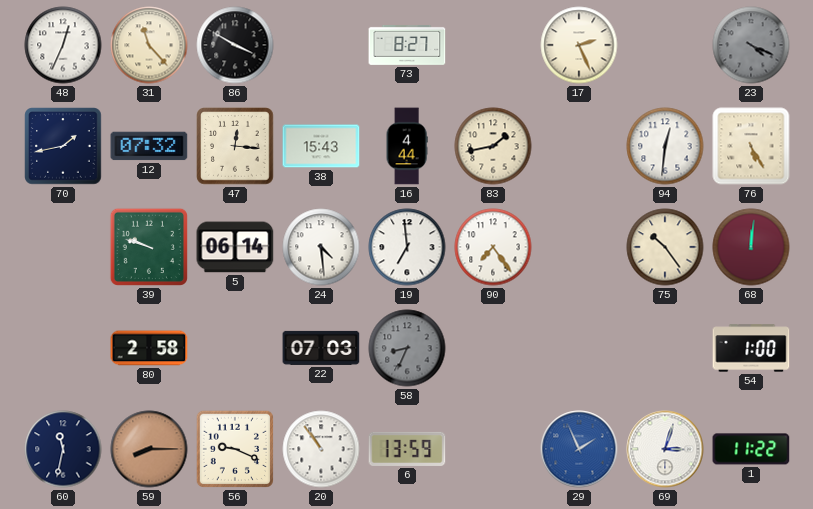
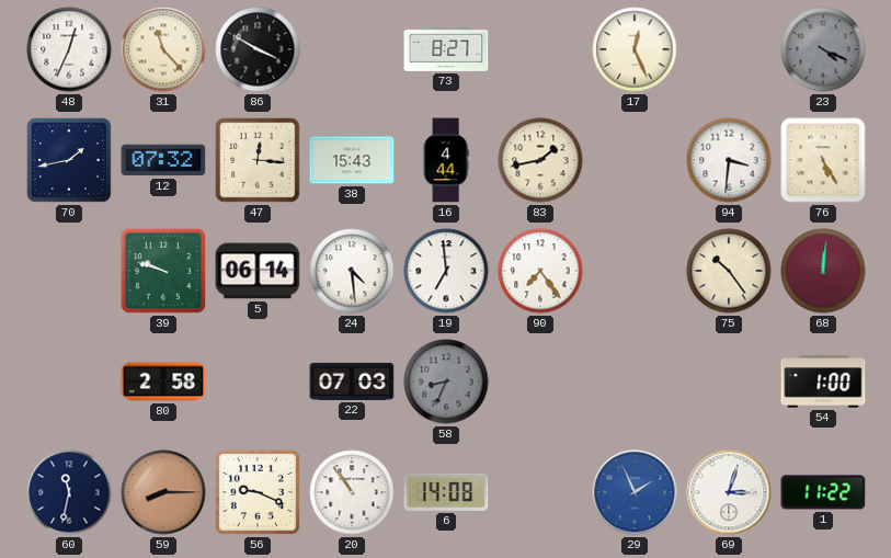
17: 2:26 -> 12:26
94: 12:31 -> 3:31
6: 13:59 -> 14:08
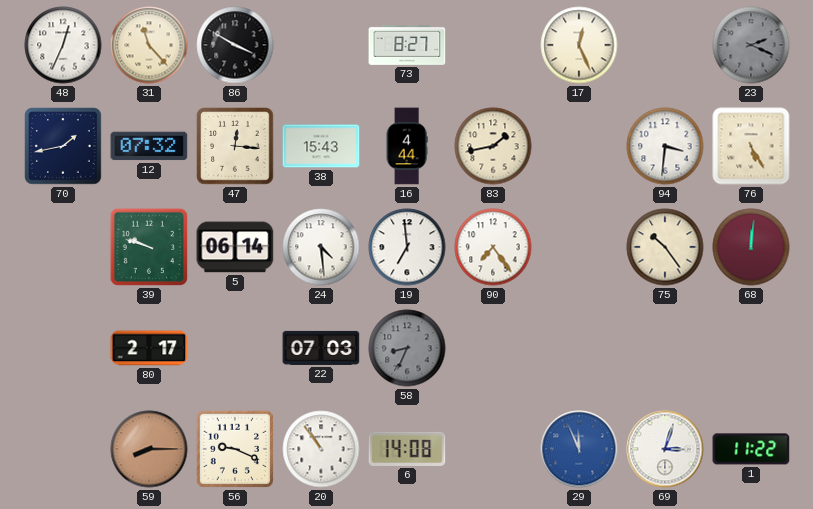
23: 4:19 -> 2:19
80: 2:58 -> 2:17
54: 1:00 -> none
60: 11:32 -> none
29: 1:56 -> 11:56
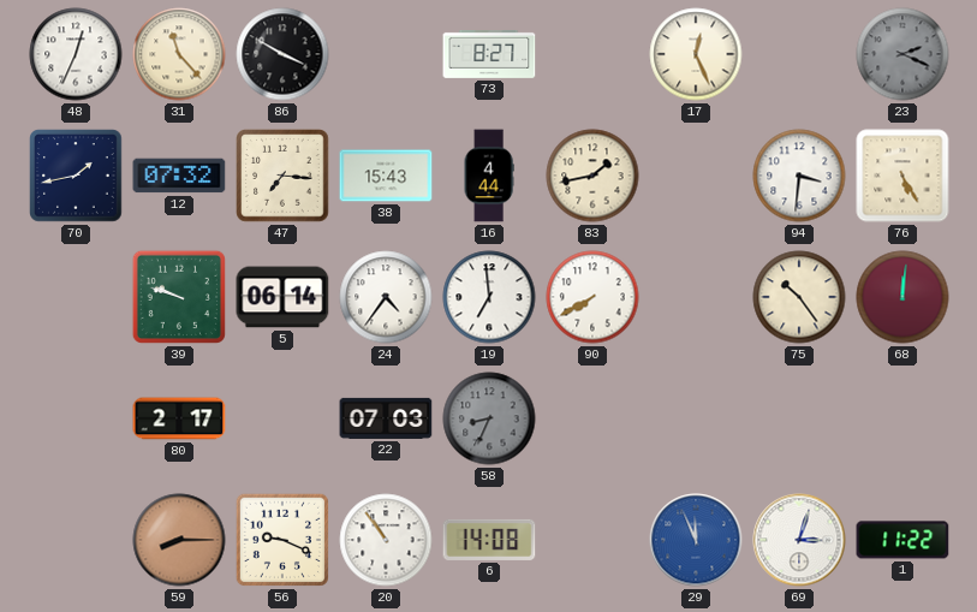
47: 12:16 -> 7:16
24: 4:29 -> 4:36
90: 7:24 -> 7:40
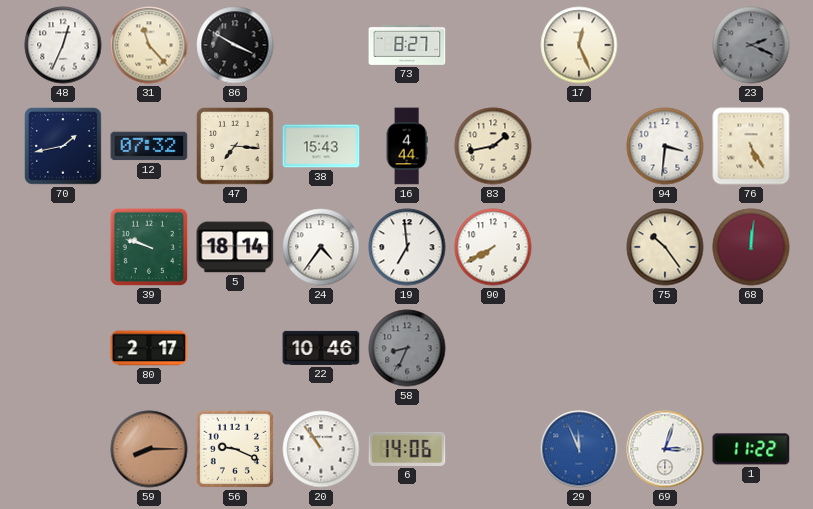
5: 06:14 -> 18:14
22: 07:03 -> 10:46
6: 14:08 -> 14:06
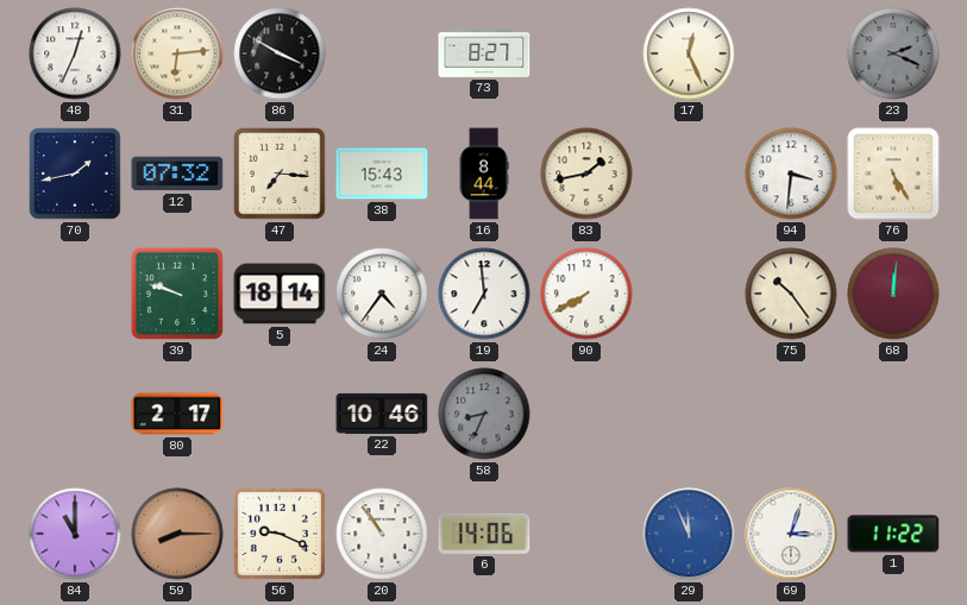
31: 11:23 -> 6:14
16: 4:44 -> 8:44
84: none -> 11:00
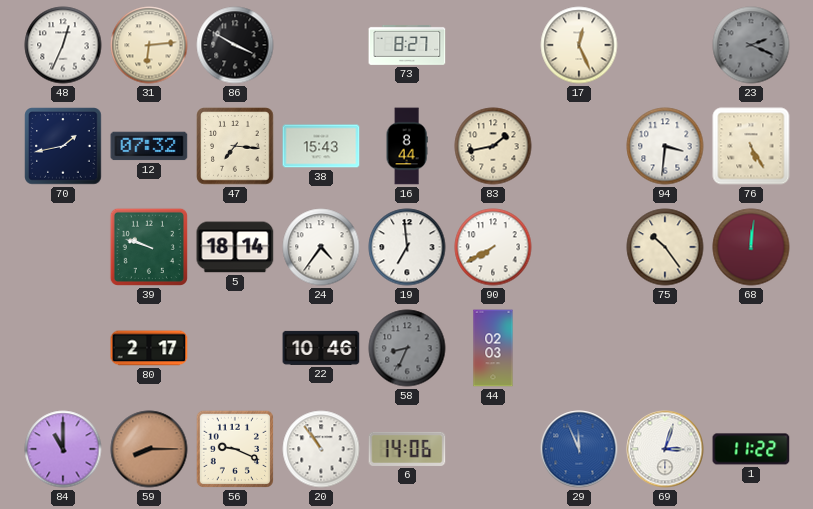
44: none -> 02:03
